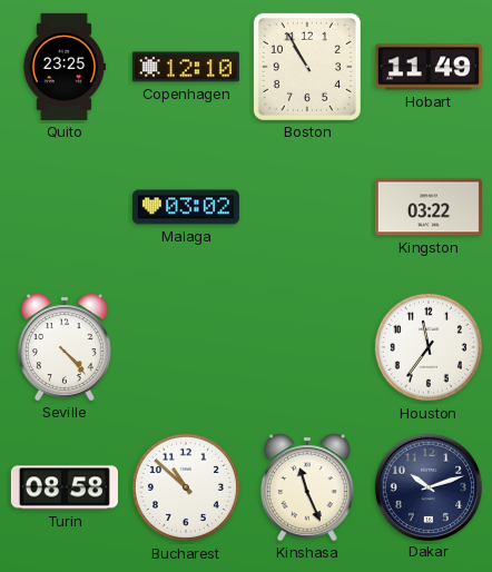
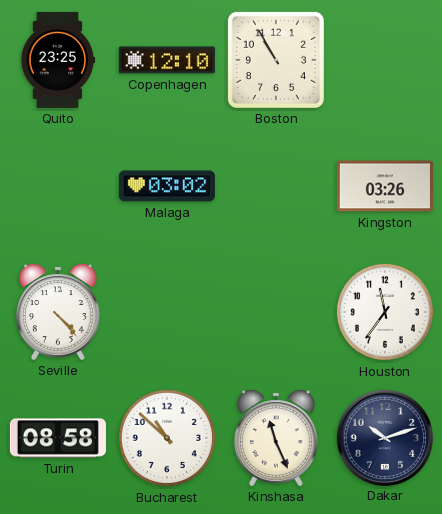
Hobart: 11:49 -> none
Kingston: 03:22 -> 03:26
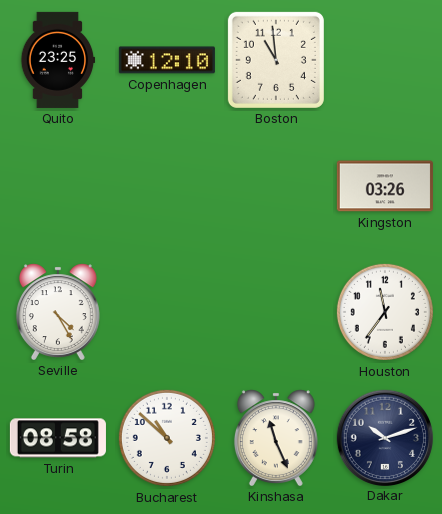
Boston: 10:55 -> 10:59
Malaga: 03:02 -> none
Seville: 4:23 -> 4:25
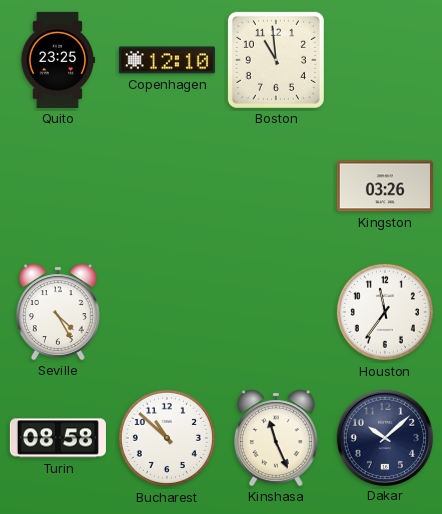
Dakar: 10:12 -> 10:08
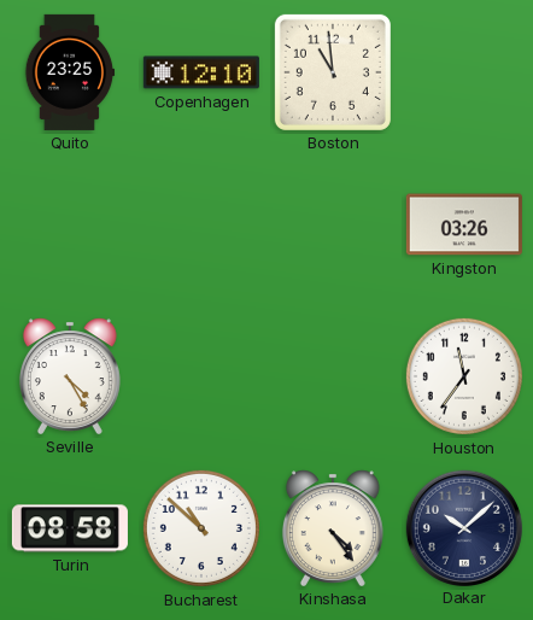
Kinshasa: 11:26 -> 4:24
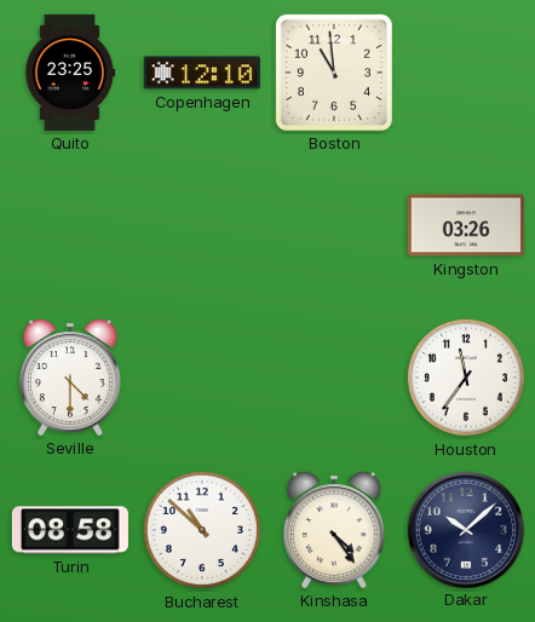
Seville: 4:25 -> 4:30
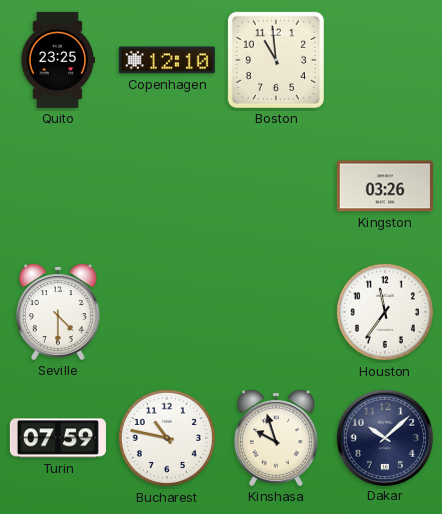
Turin: 08:58 -> 07:59
Bucharest: 10:52 -> 10:47
Kinshasa: 4:24 -> 9:57
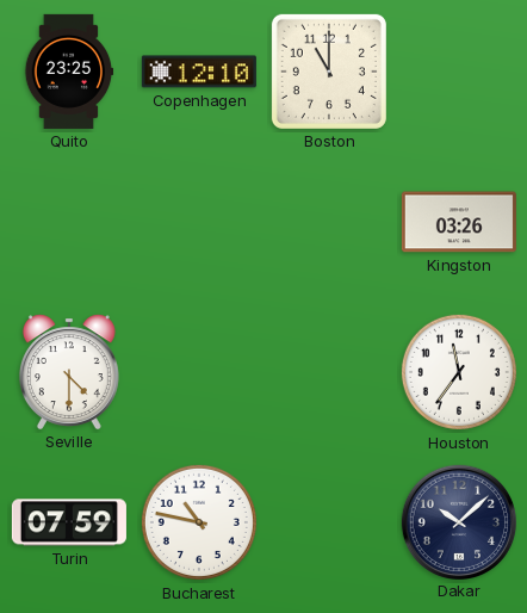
Boston: 10:59 -> 11:00
Kinshasa: 9:57 -> none
